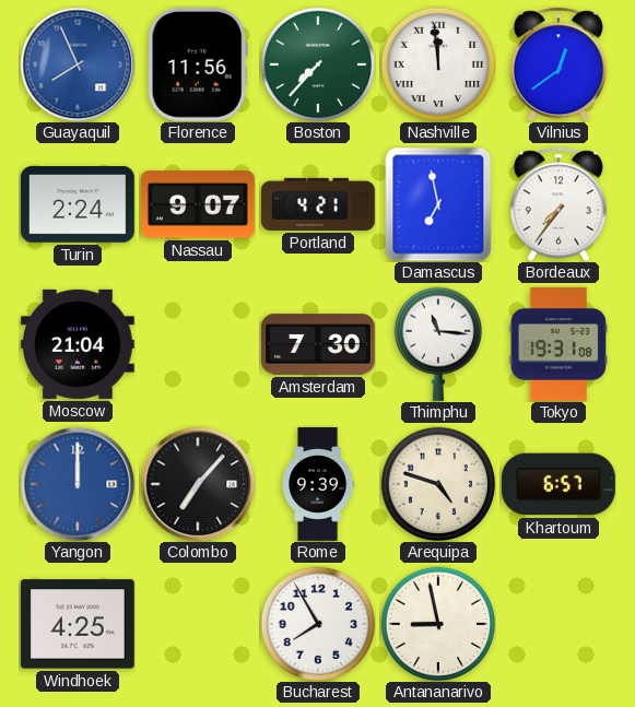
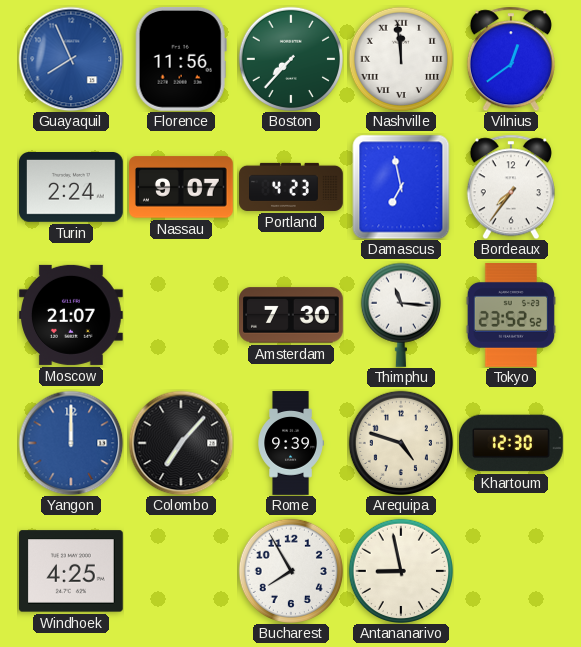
Portland: 4:21 -> 4:23
Moscow: 21:04 -> 21:07
Tokyo: 19:31 -> 23:52
Khartoum: 6:57 -> 12:30
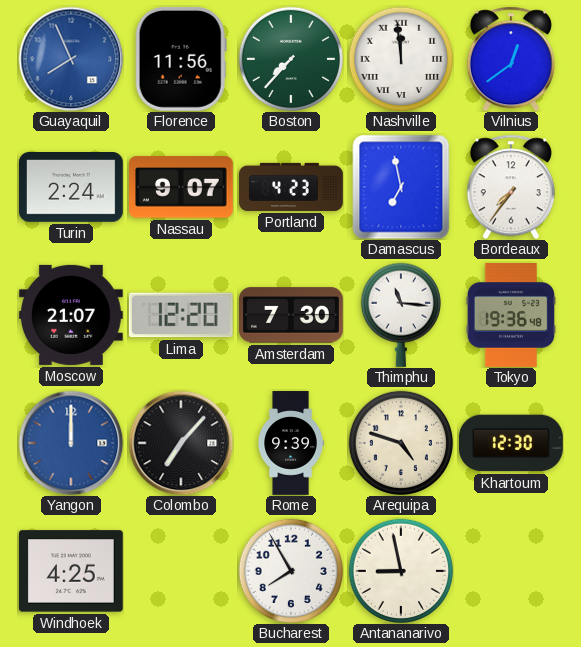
Lima: none -> 12:20
Tokyo: 23:52 -> 19:36
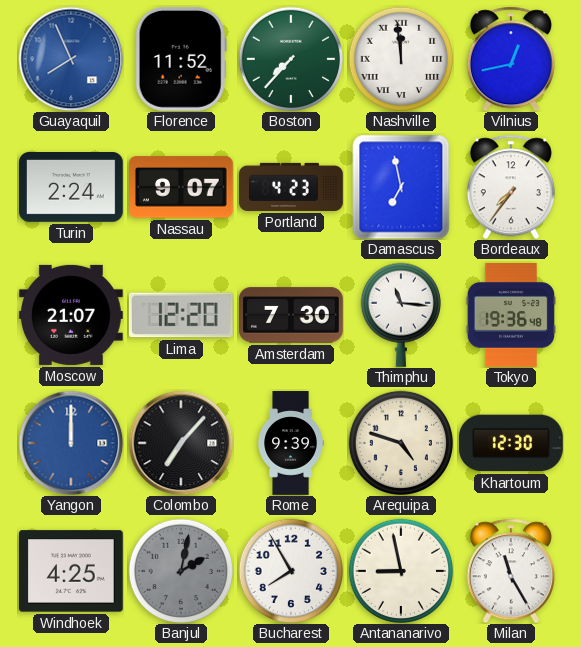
Florence: 11:56 -> 11:52
Vilnius: 12:39 -> 12:43
Banjul: none -> 2:02
Milan: none -> 11:25
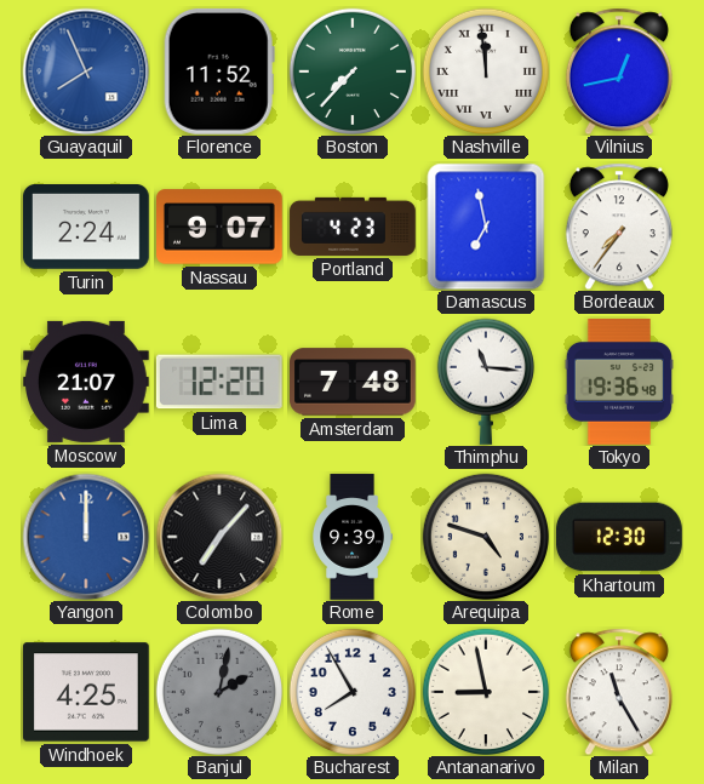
Amsterdam: 7:30 -> 7:48
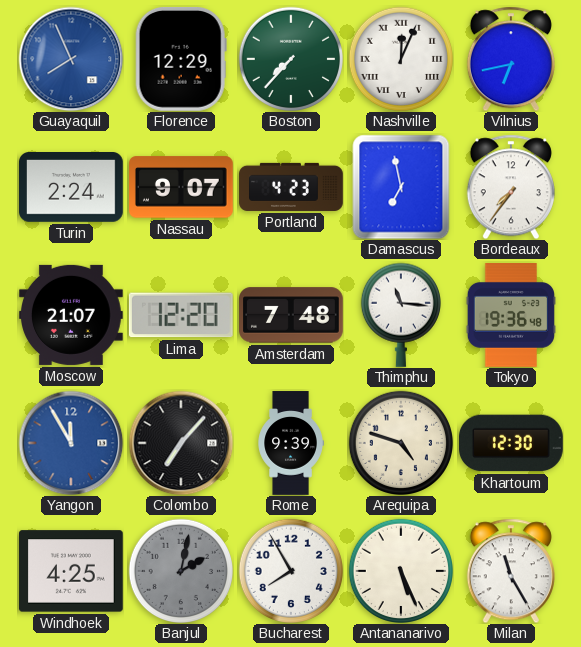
Florence: 11:52 -> 12:29
Nashville: 11:59 -> 12:04
Vilnius: 12:43 -> 6:43
Yangon: 12:00 -> 11:55
Antananarivo: 8:58 -> 5:26
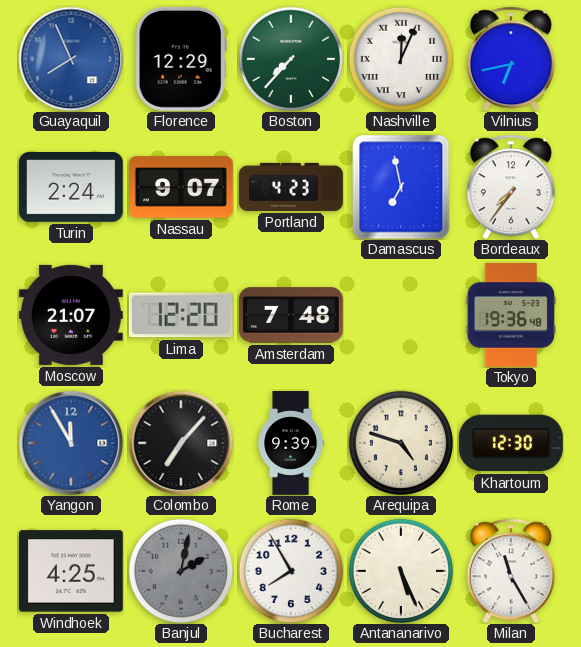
Thimphu: 11:16 -> none
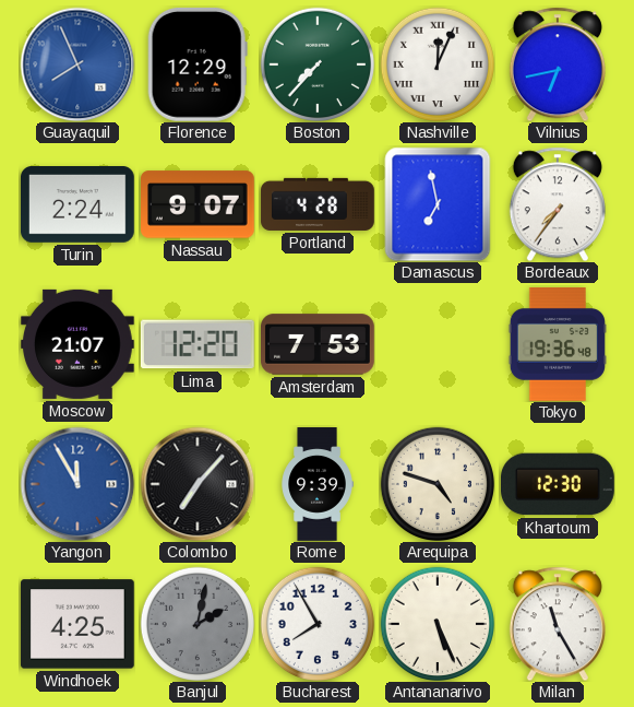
Portland: 4:23 -> 4:28
Amsterdam: 7:48 -> 7:53
